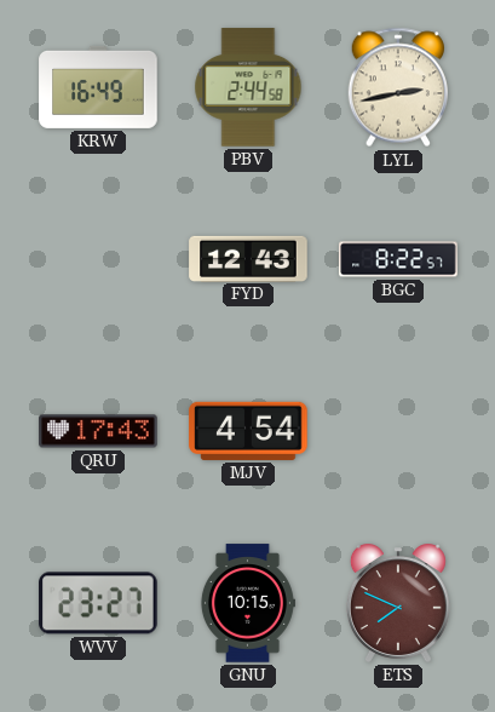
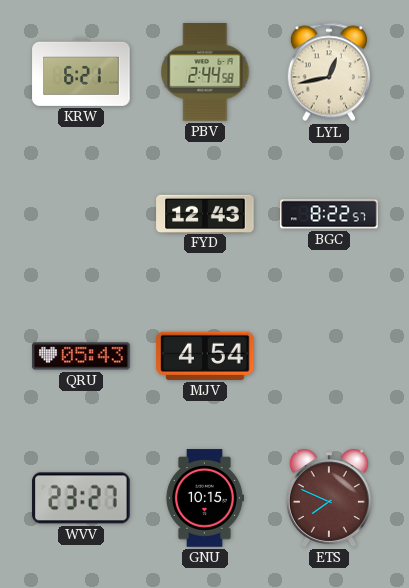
KRW: 16:49 -> 6:21
LYL: 2:43 -> 12:43
QRU: 17:43 -> 05:43
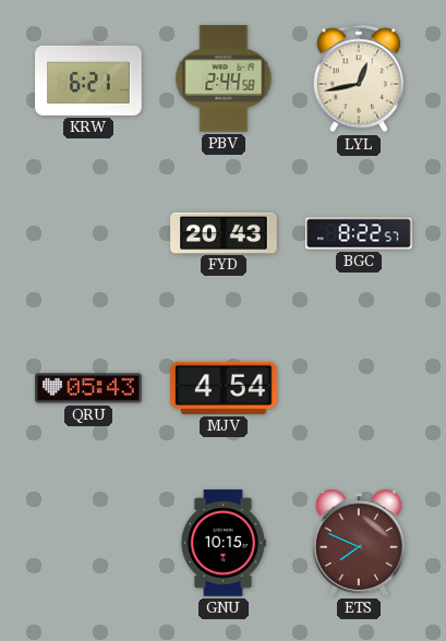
FYD: 12:43 -> 20:43
WVV: 23:27 -> none
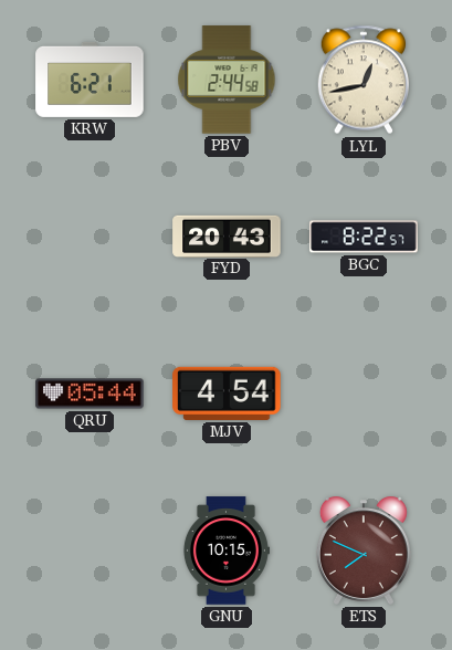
QRU: 05:43 -> 05:44
